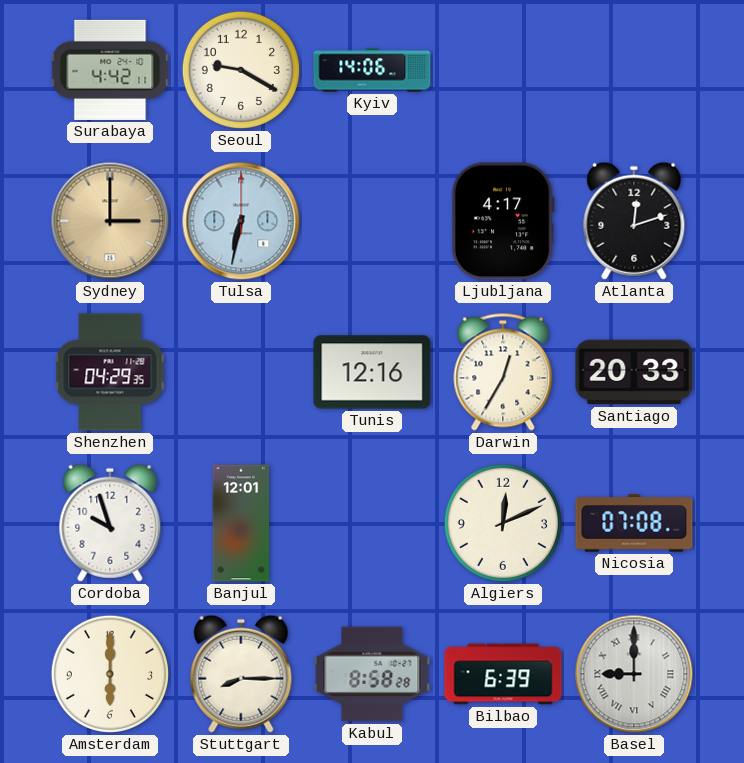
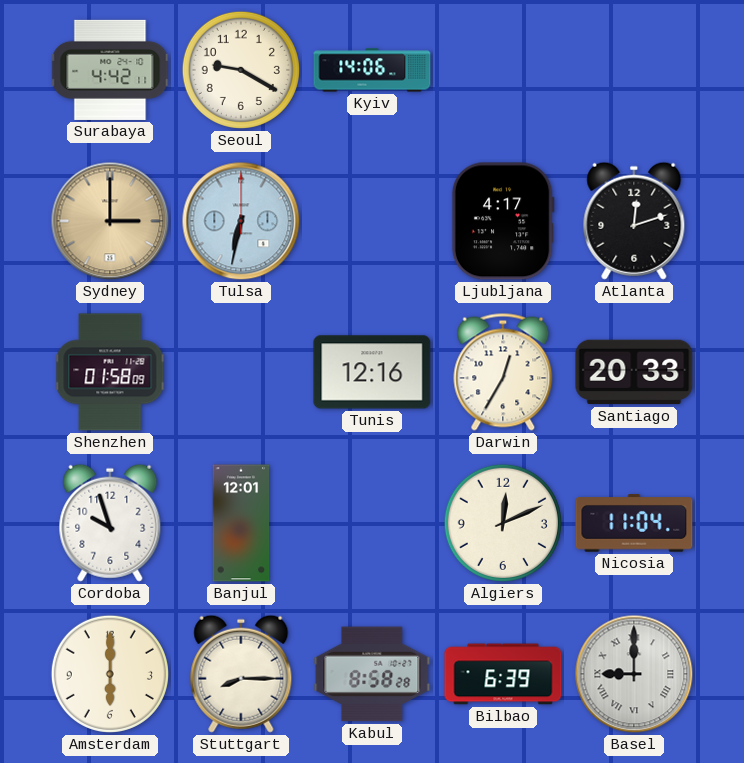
Shenzhen: 04:29 -> 01:58
Nicosia: 07:08 -> 11:04
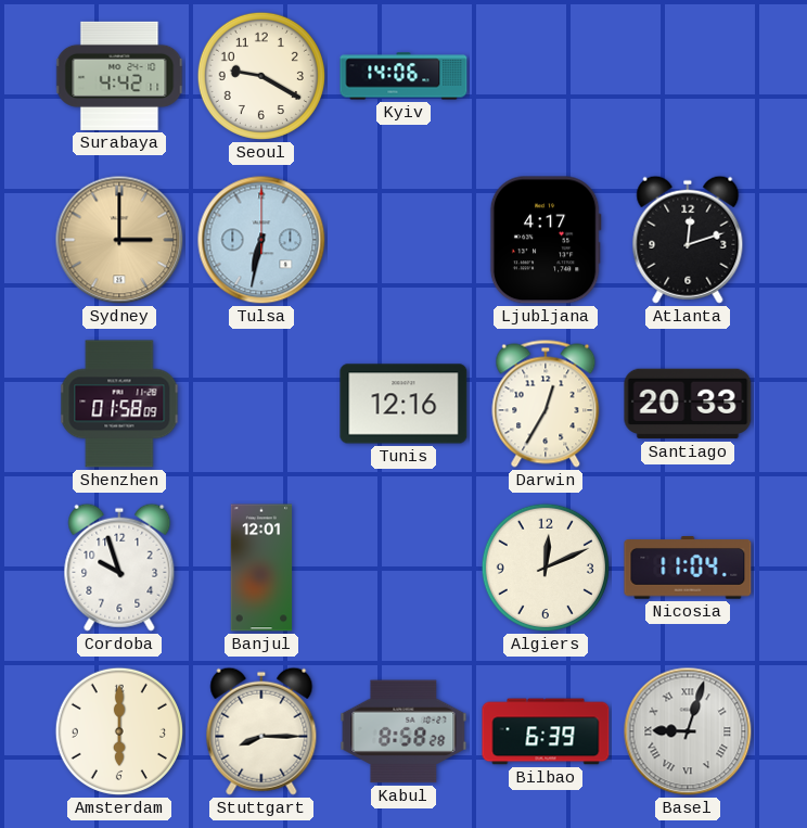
Basel: 9:00 -> 9:03
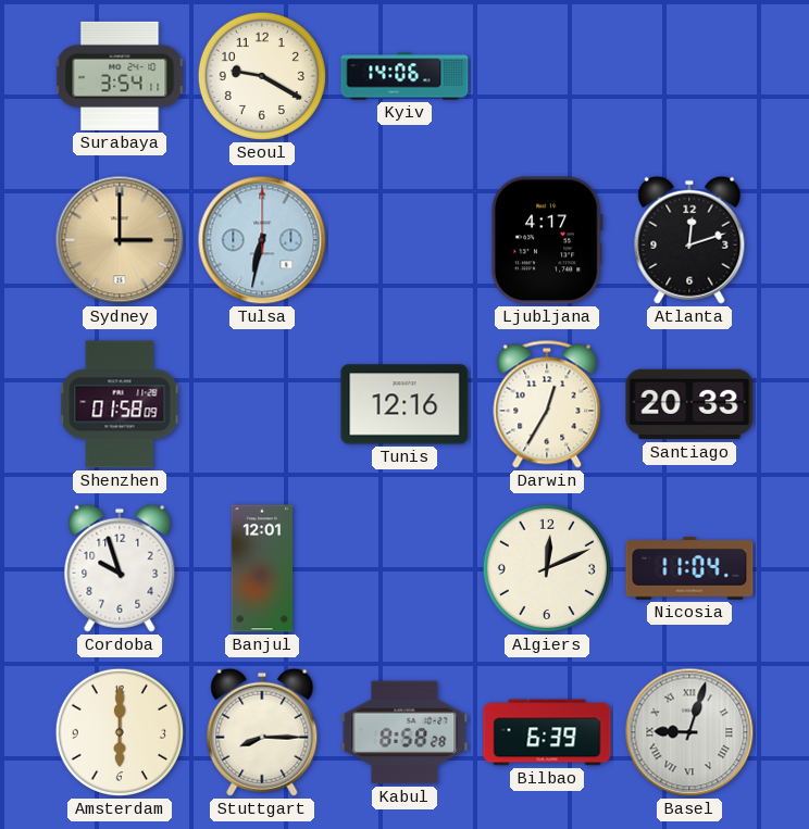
Surabaya: 4:42 -> 3:54
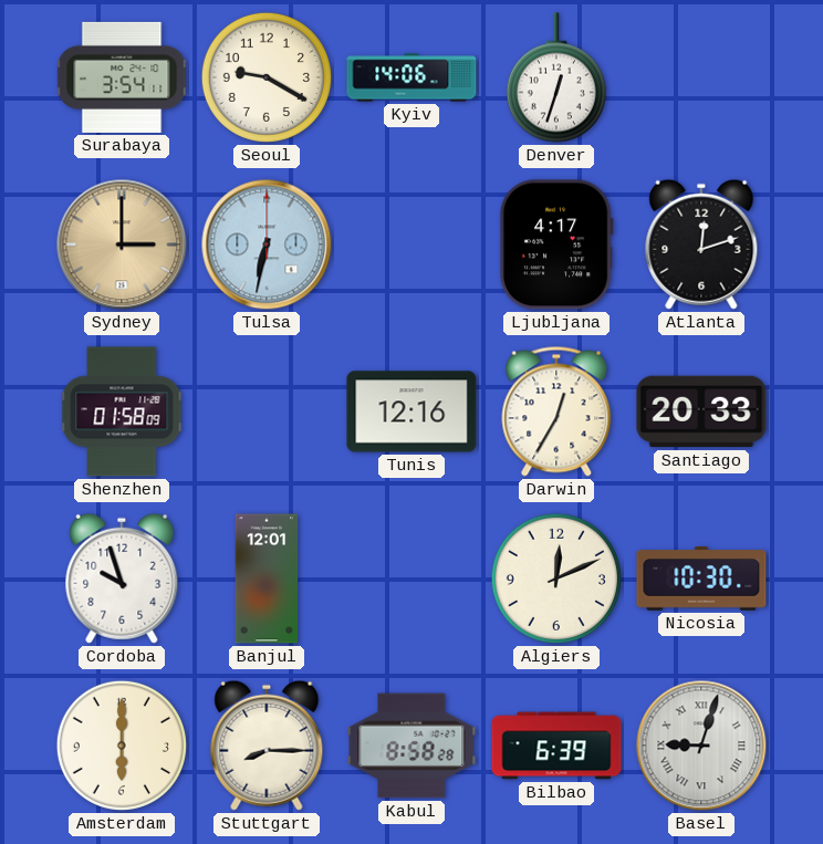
Denver: none -> 12:33
Nicosia: 11:04 -> 10:30
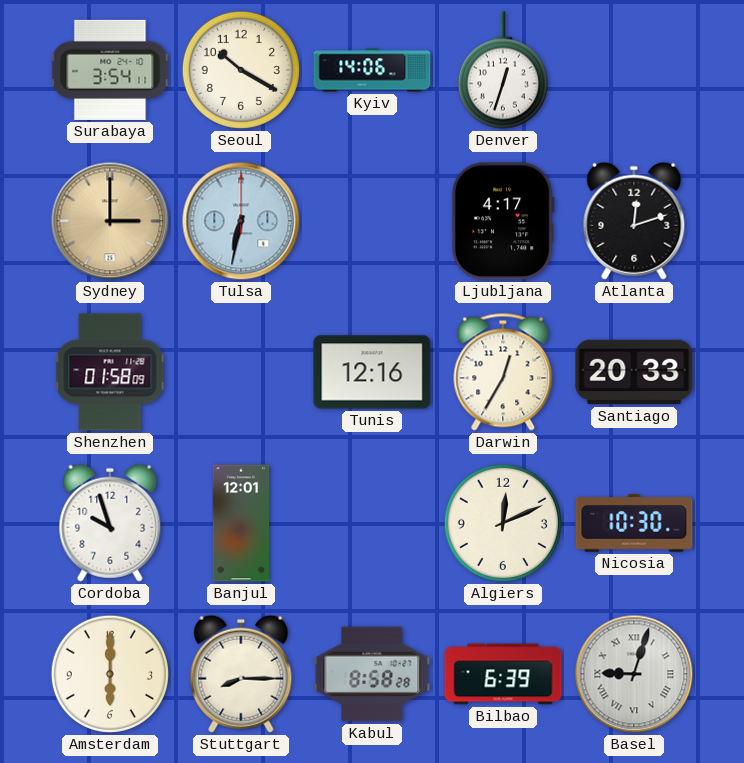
Seoul: 9:20 -> 10:20
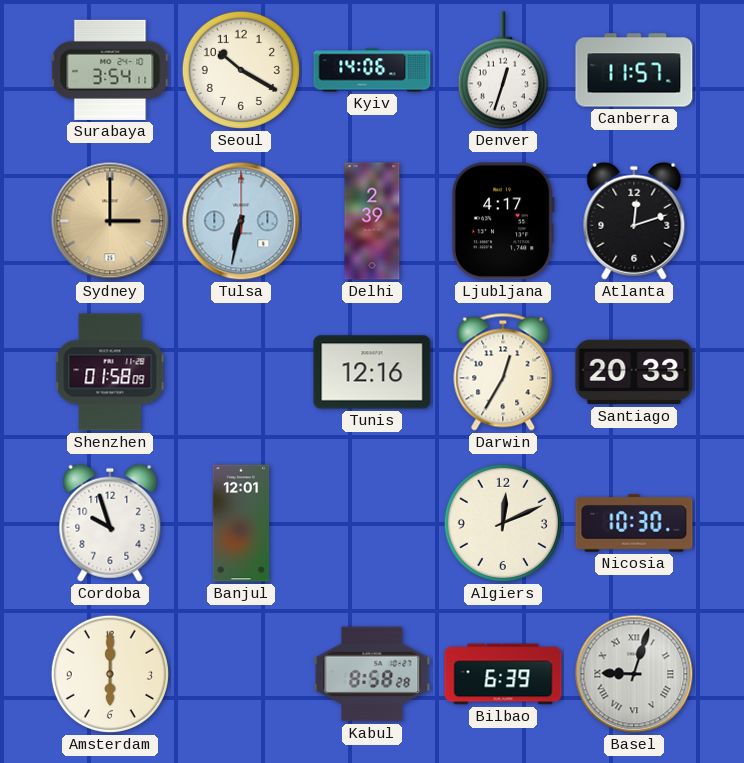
Canberra: none -> 11:57
Delhi: none -> 2:39
Stuttgart: 8:15 -> none
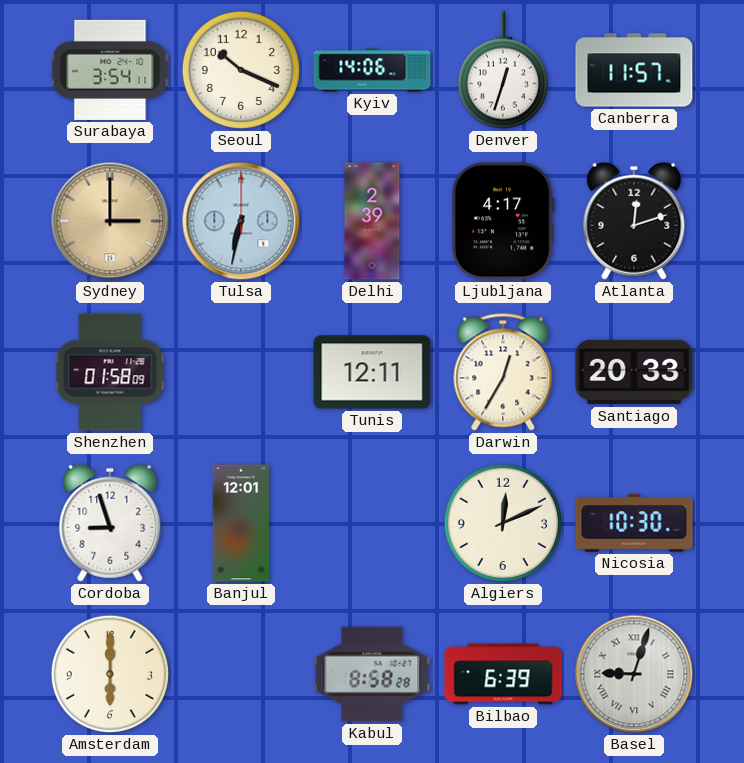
Seoul: 10:20 -> 10:19
Tunis: 12:16 -> 12:11
Cordoba: 9:57 -> 8:57
